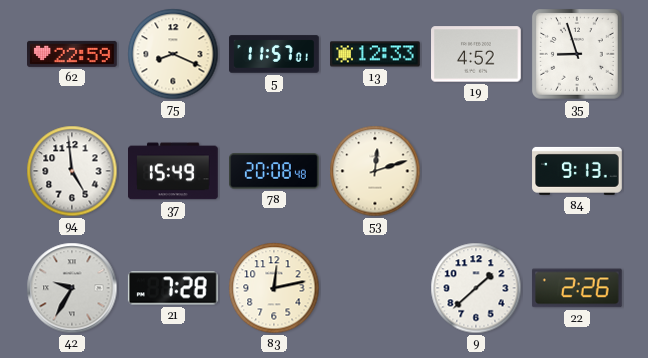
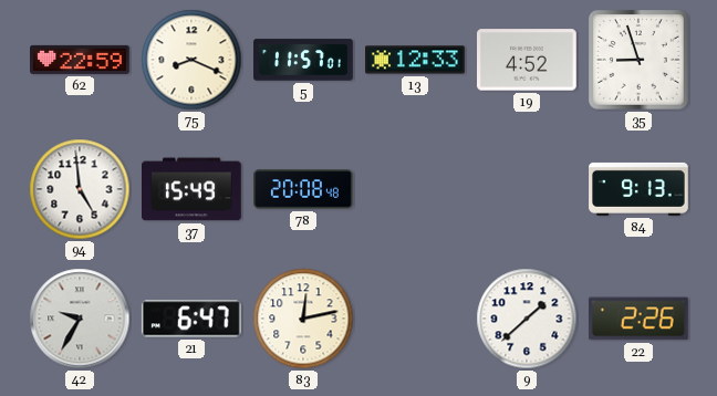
53: 12:12 -> none
21: 7:28 -> 6:47
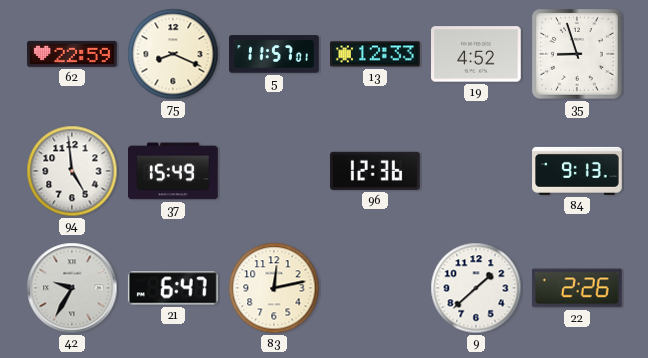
78: 20:08 -> none
96: none -> 12:36
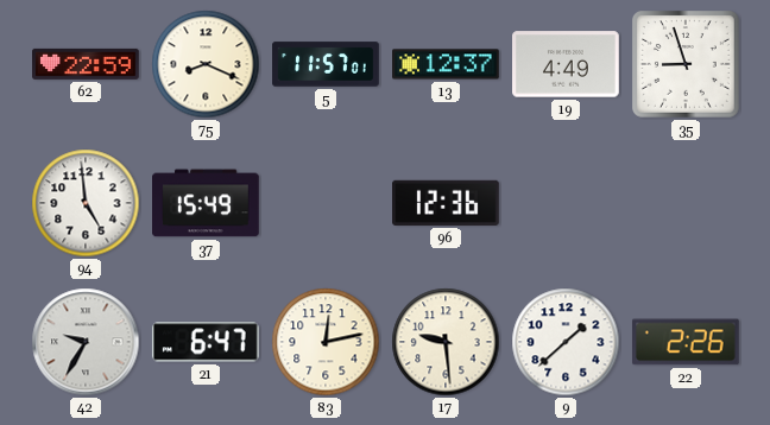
13: 12:33 -> 12:37
19: 4:52 -> 4:49
84: 9:13 -> none
17: none -> 9:29
